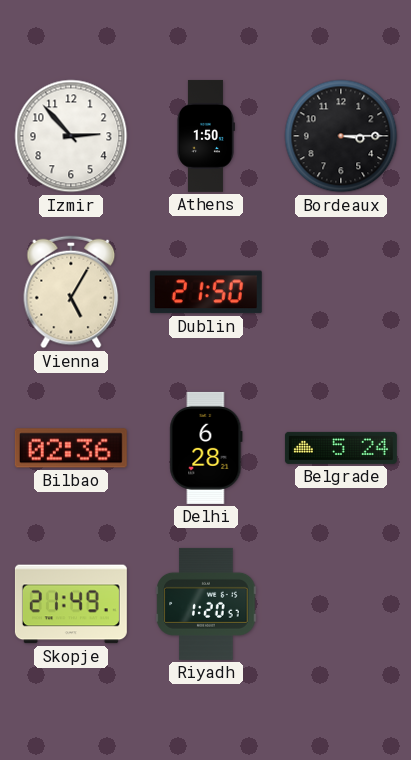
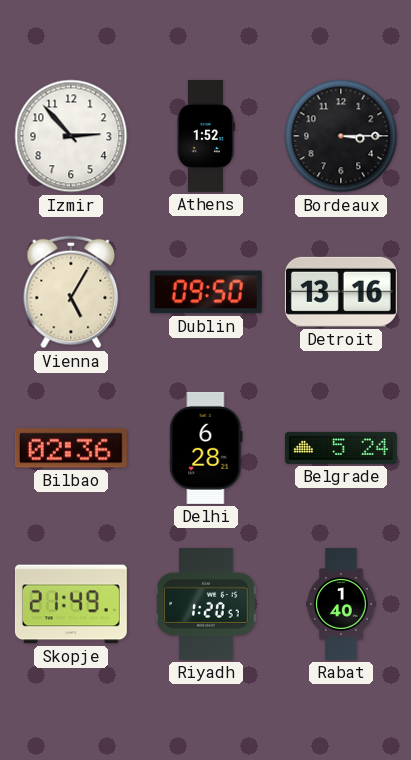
Athens: 1:50 -> 1:52
Dublin: 21:50 -> 09:50
Detroit: none -> 13:16
Rabat: none -> 1:40
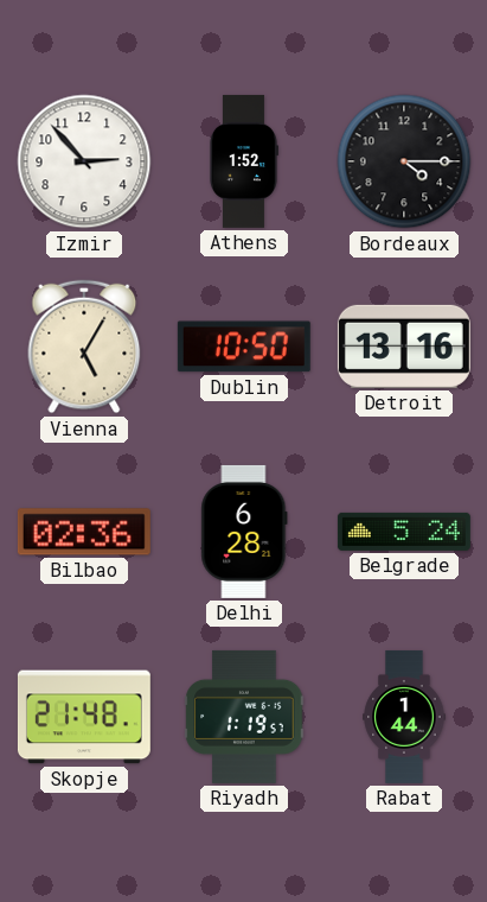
Bordeaux: 3:15 -> 4:15
Dublin: 09:50 -> 10:50
Skopje: 21:49 -> 21:48
Riyadh: 1:20 -> 1:19
Rabat: 1:40 -> 1:44
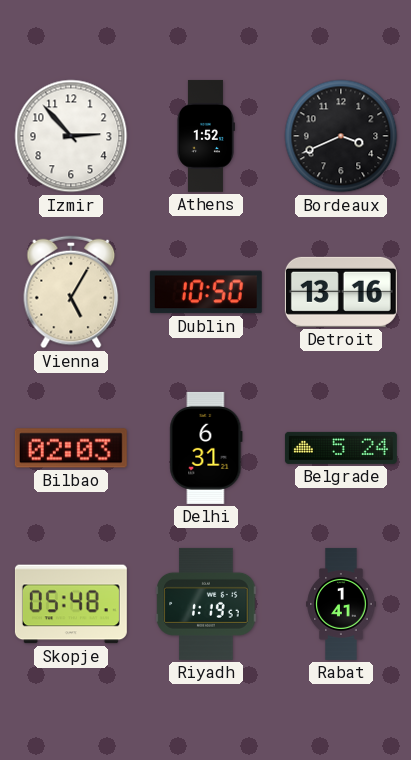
Bordeaux: 4:15 -> 3:41
Bilbao: 02:36 -> 02:03
Delhi: 6:28 -> 6:31
Skopje: 21:48 -> 05:48
Rabat: 1:44 -> 1:41
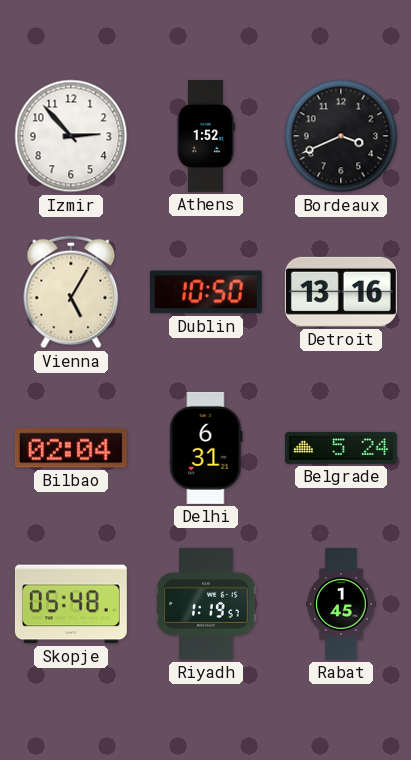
Bilbao: 02:03 -> 02:04
Rabat: 1:41 -> 1:45
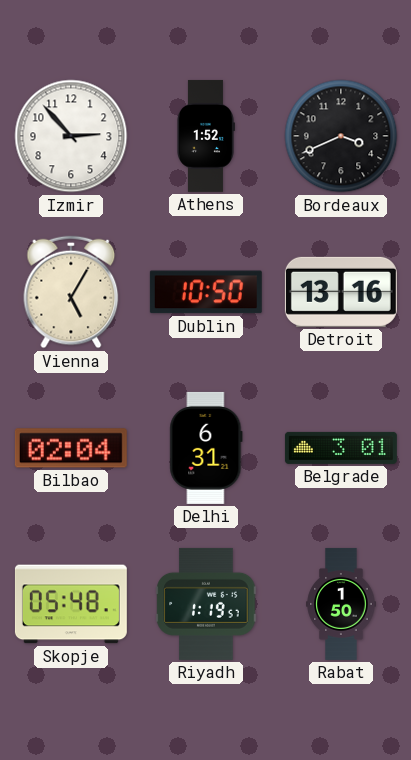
Belgrade: 5:24 -> 3:01
Rabat: 1:45 -> 1:50
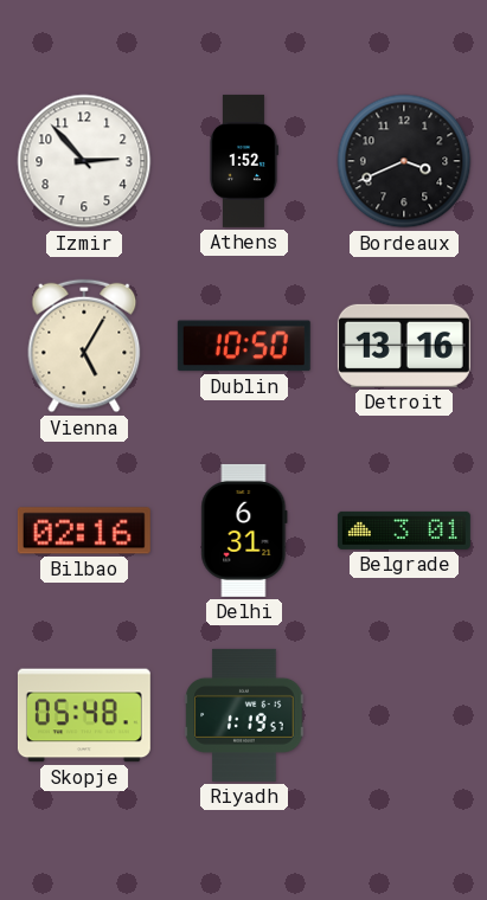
Bilbao: 02:04 -> 02:16
Rabat: 1:50 -> none
